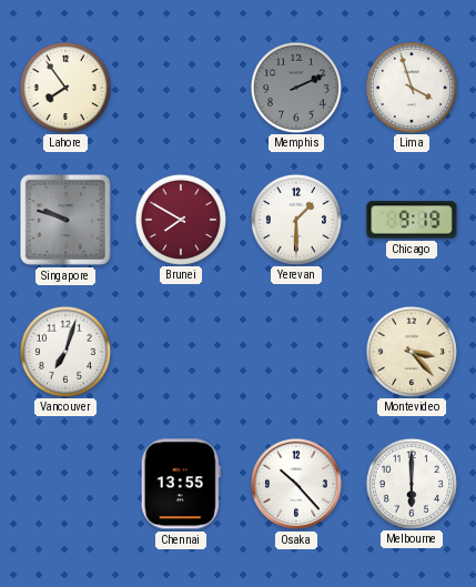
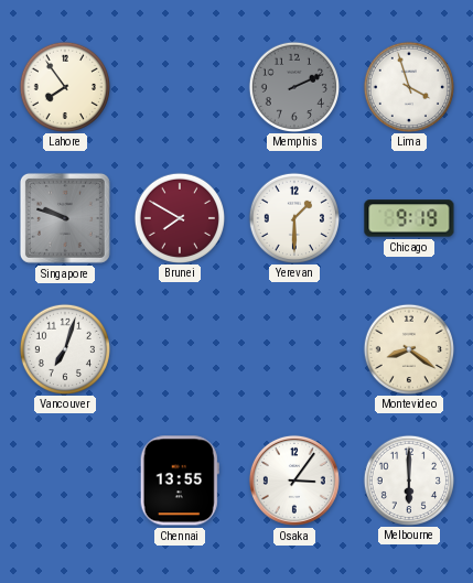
Montevideo: 3:23 -> 8:21
Osaka: 10:23 -> 3:06
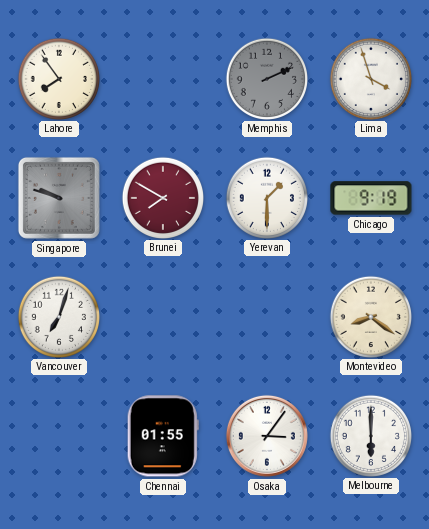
Chennai: 13:55 -> 01:55
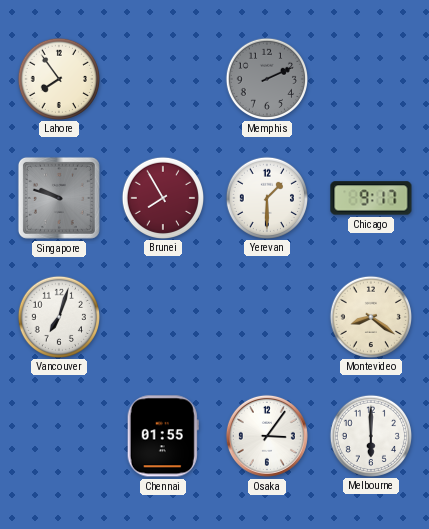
Lima: 3:57 -> none
Brunei: 7:50 -> 7:55
Chicago: 9:19 -> 9:17
